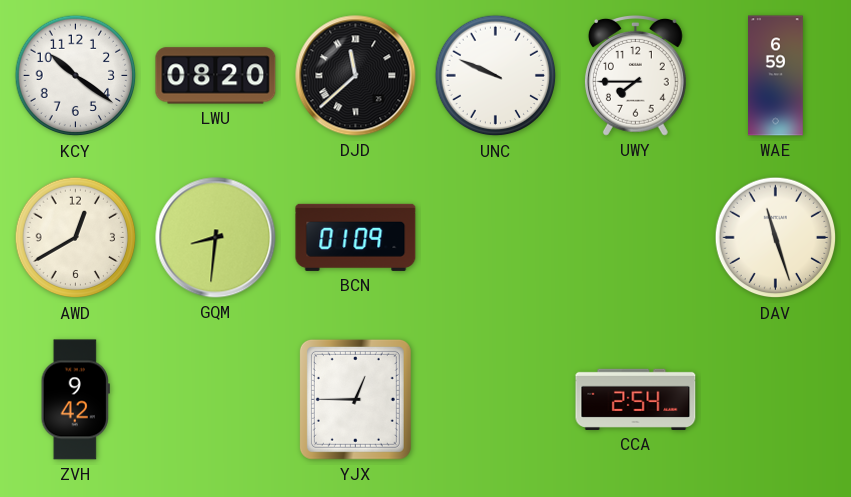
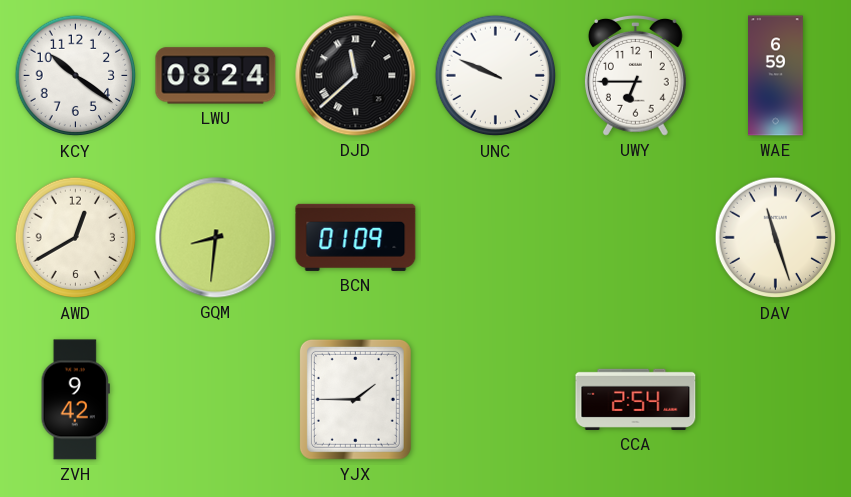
LWU: 08:20 -> 08:24
UWY: 7:45 -> 6:45
YJX: 12:45 -> 1:45
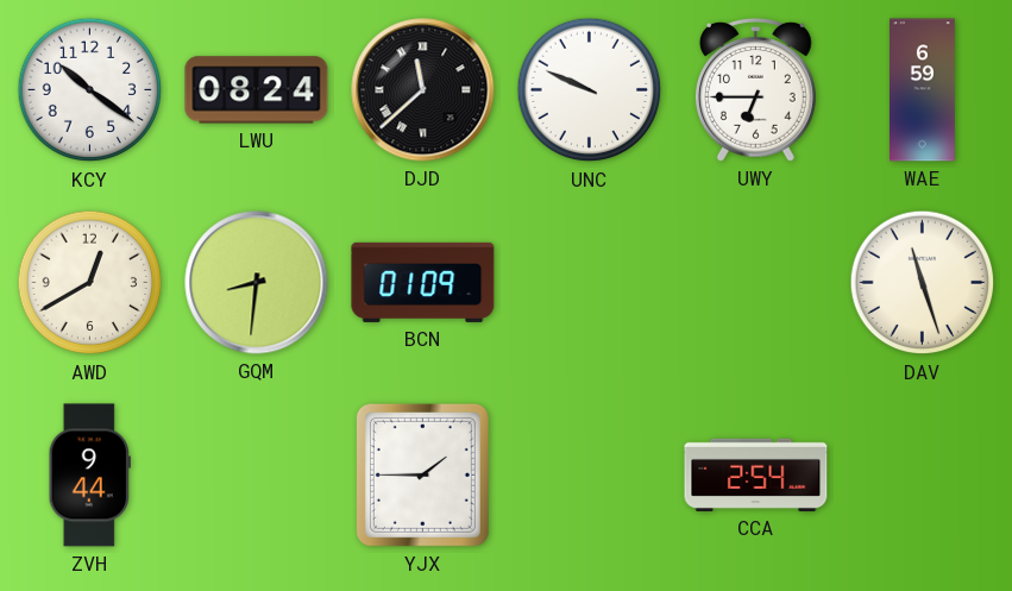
ZVH: 9:42 -> 9:44
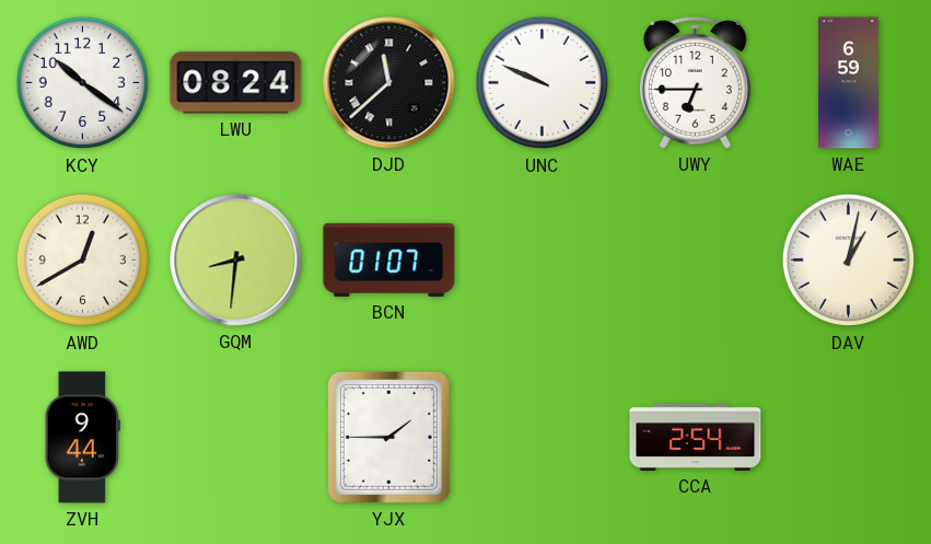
BCN: 01:09 -> 01:07
DAV: 11:27 -> 1:02
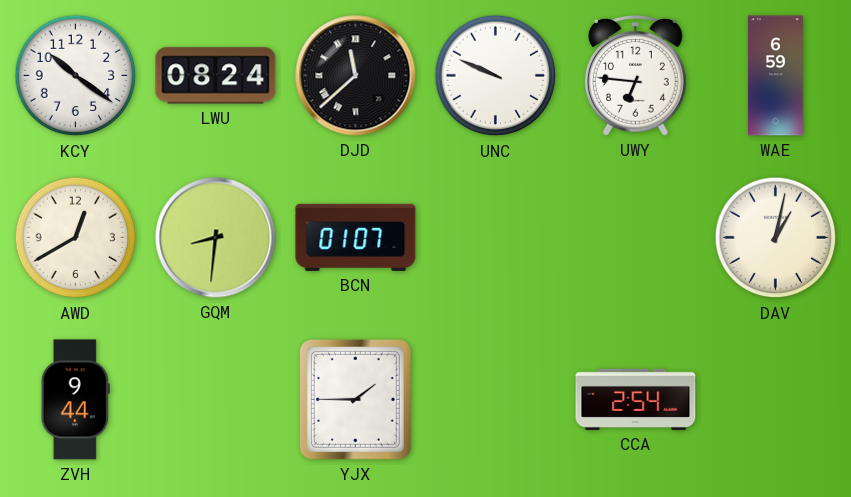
UWY: 6:45 -> 6:46
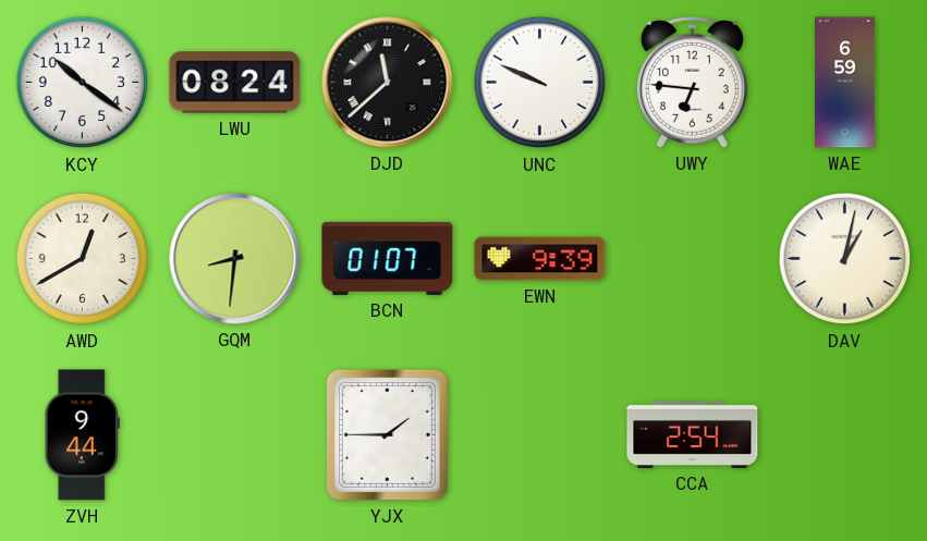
EWN: none -> 9:39
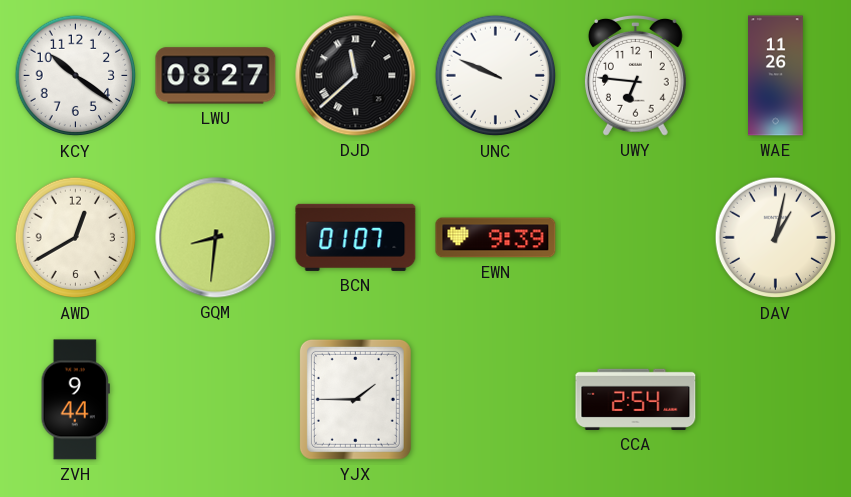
LWU: 08:24 -> 08:27
WAE: 6:59 -> 11:26
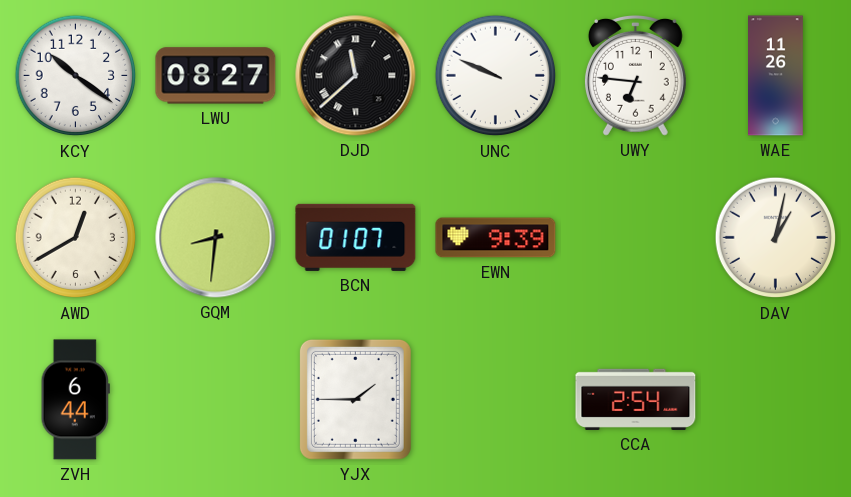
ZVH: 9:44 -> 6:44
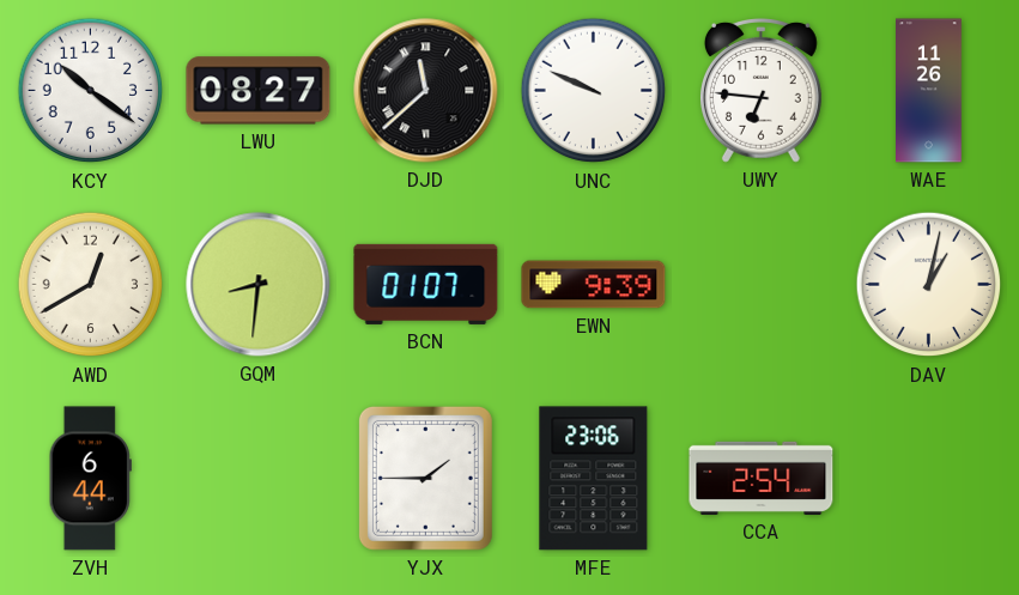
MFE: none -> 23:06
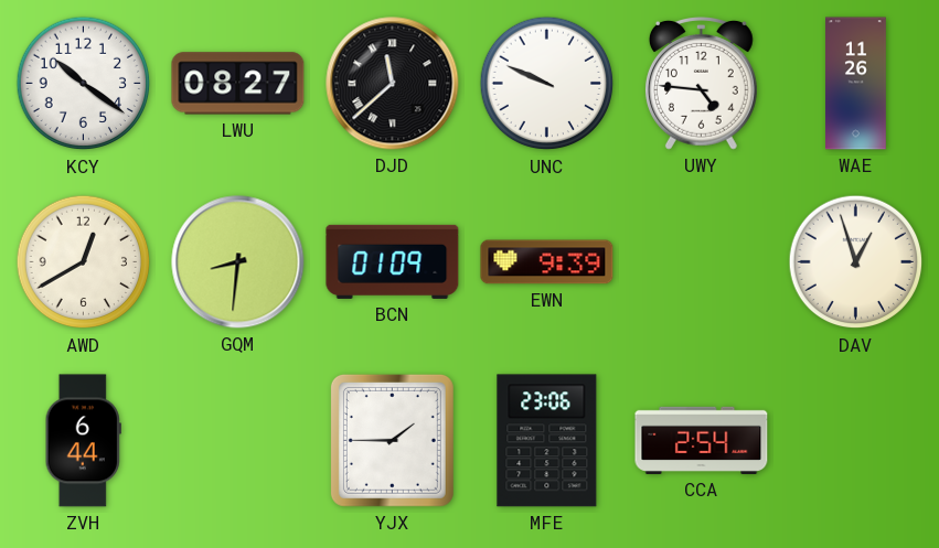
UWY: 6:46 -> 4:46
BCN: 01:07 -> 01:09
DAV: 1:02 -> 12:57
